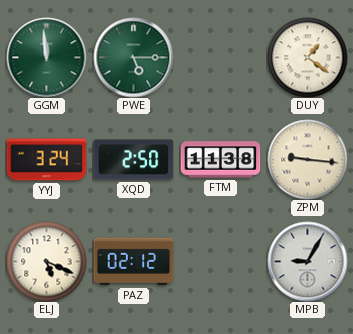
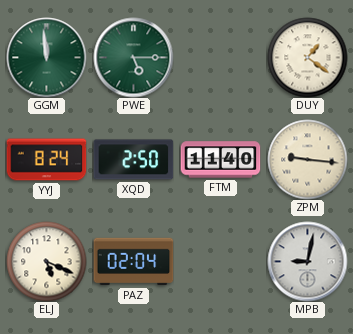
YYJ: 3:24 -> 8:24
FTM: 11:38 -> 11:40
PAZ: 02:12 -> 02:04
MPB: 9:05 -> 9:02
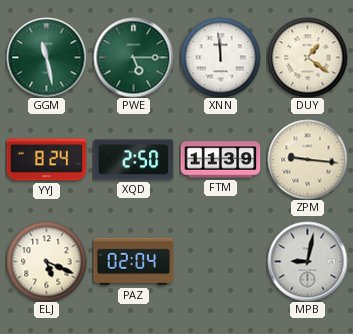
GGM: 11:59 -> 11:28
XNN: none -> 11:59
FTM: 11:40 -> 11:39
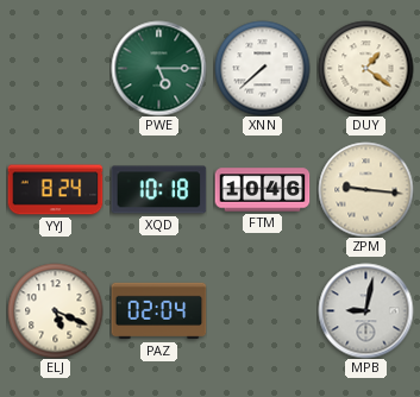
GGM: 11:28 -> none
XNN: 11:59 -> 7:38
XQD: 2:50 -> 10:18
FTM: 11:39 -> 10:46
